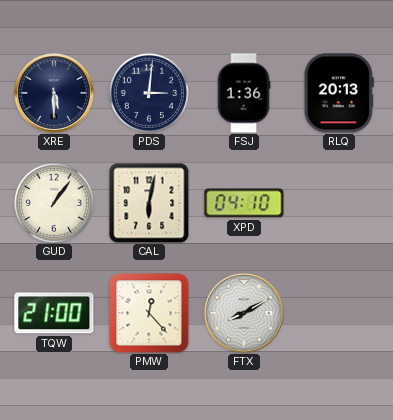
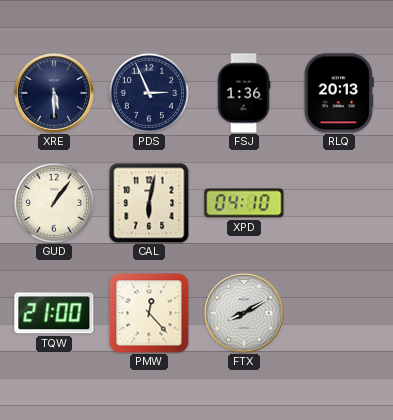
PDS: 3:01 -> 2:56
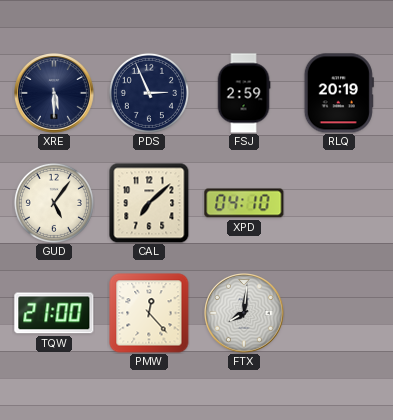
FSJ: 1:36 -> 2:59
RLQ: 20:13 -> 20:19
GUD: 1:06 -> 5:06
CAL: 6:02 -> 7:08
FTX: 8:10 -> 8:01
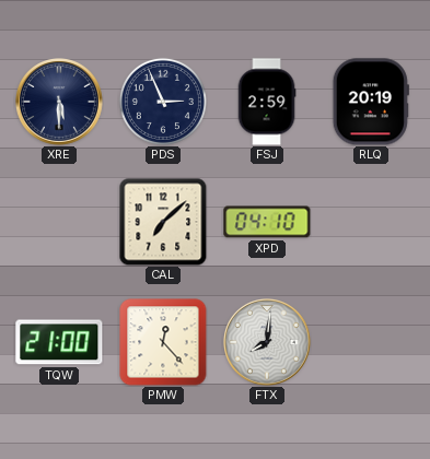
GUD: 5:06 -> none
